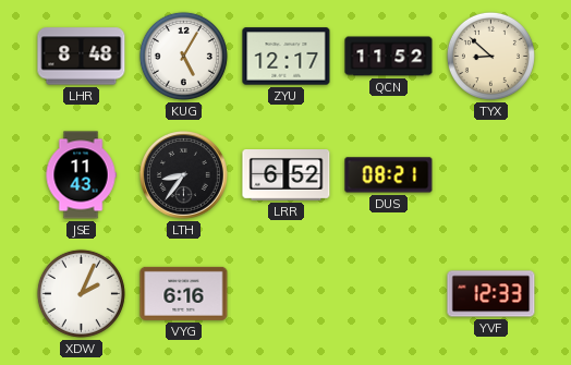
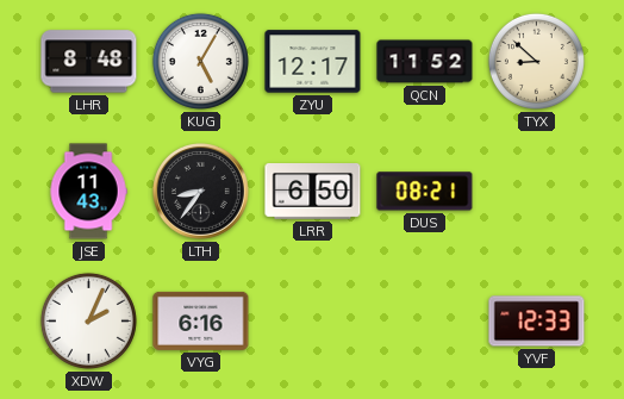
LRR: 6:52 -> 6:50
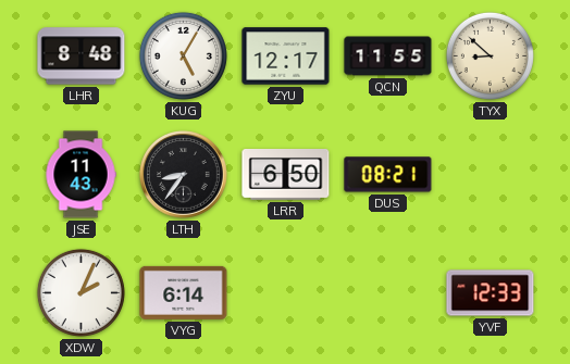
QCN: 11:52 -> 11:55
VYG: 6:16 -> 6:14
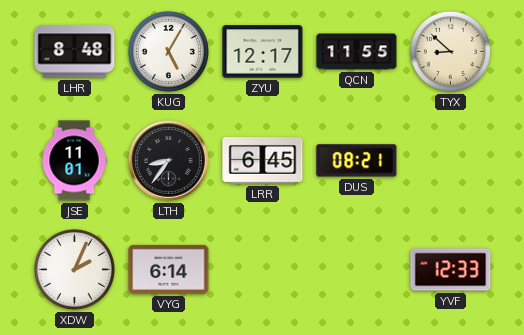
JSE: 11:43 -> 11:01
LRR: 6:50 -> 6:45
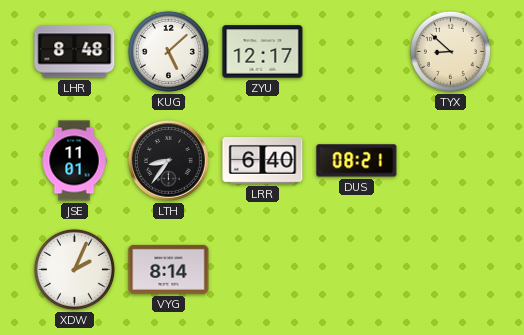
KUG: 5:05 -> 5:08
QCN: 11:55 -> none
LRR: 6:45 -> 6:40
VYG: 6:14 -> 8:14
YVF: 12:33 -> none
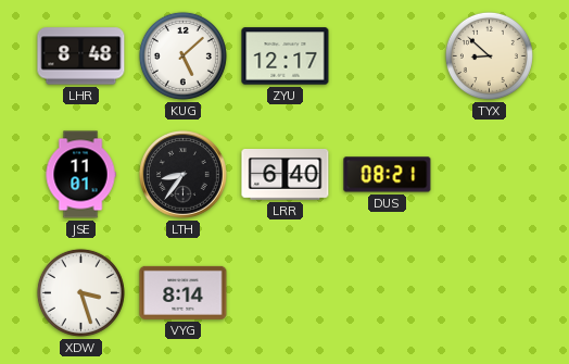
XDW: 2:04 -> 3:27
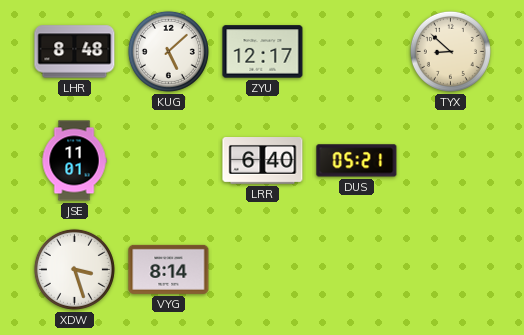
LTH: 8:36 -> none
DUS: 08:21 -> 05:21
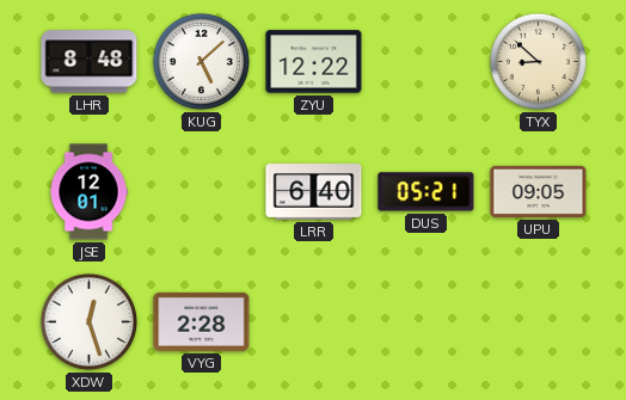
ZYU: 12:17 -> 12:22
JSE: 11:01 -> 12:01
UPU: none -> 09:05
XDW: 3:27 -> 12:27
VYG: 8:14 -> 2:28
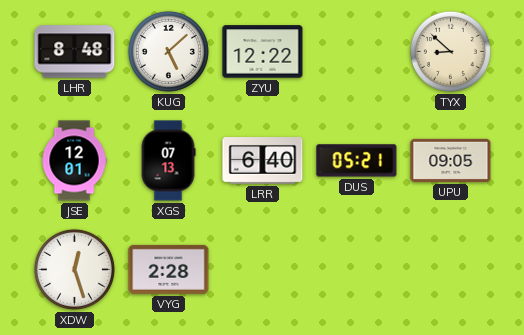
XGS: none -> 07:13
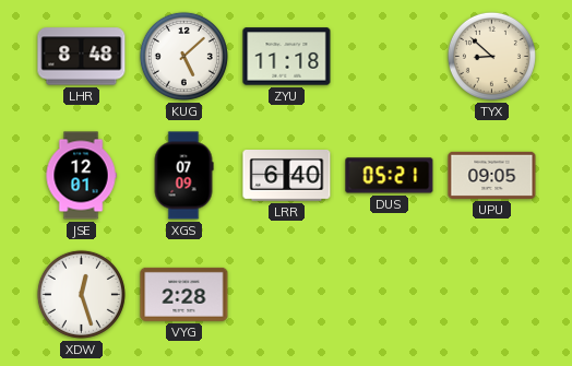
ZYU: 12:22 -> 11:18
XGS: 07:13 -> 07:09
